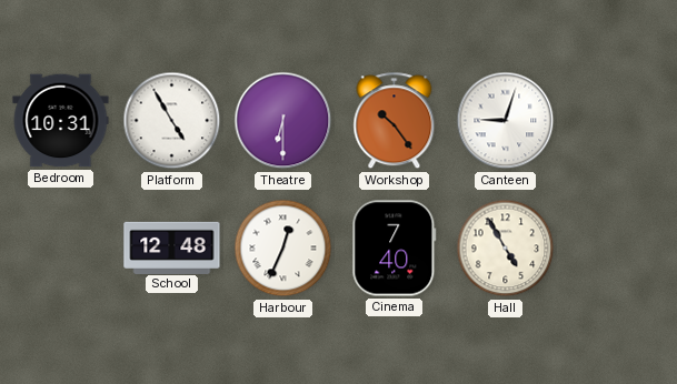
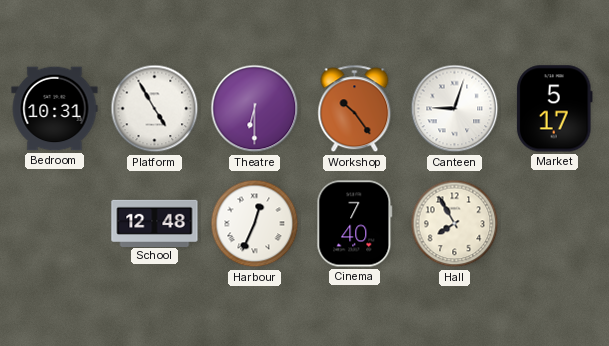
Market: none -> 5:17
Hall: 4:55 -> 7:55
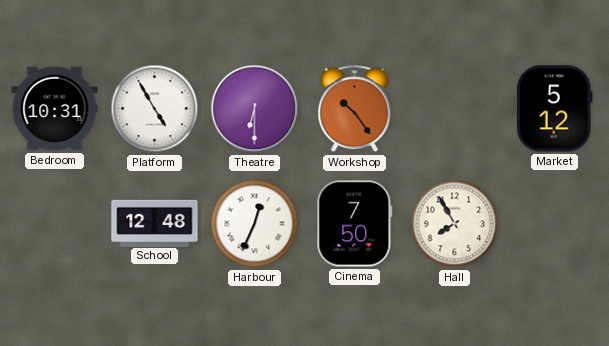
Canteen: 9:03 -> none
Market: 5:17 -> 5:12
Cinema: 7:40 -> 7:50
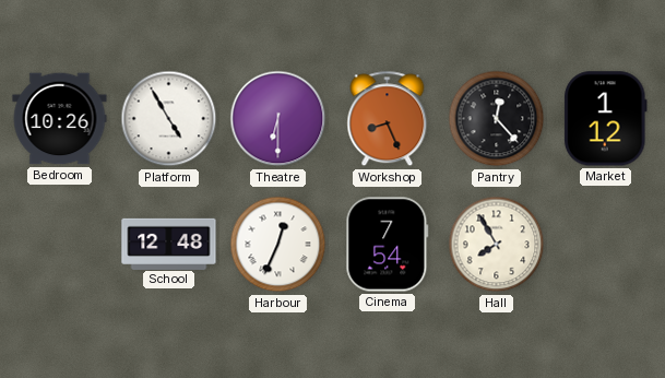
Bedroom: 10:31 -> 10:26
Workshop: 10:24 -> 8:26
Pantry: none -> 12:23
Market: 5:12 -> 1:12
Cinema: 7:50 -> 7:54
